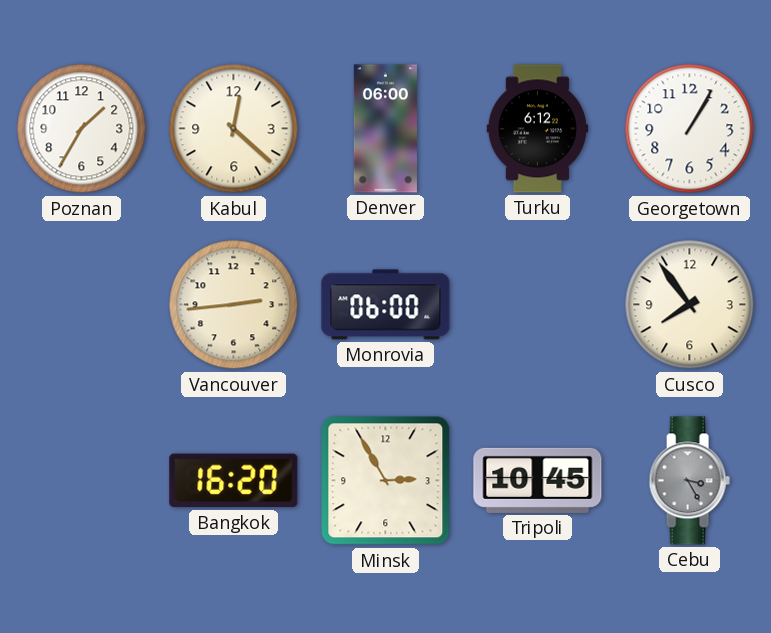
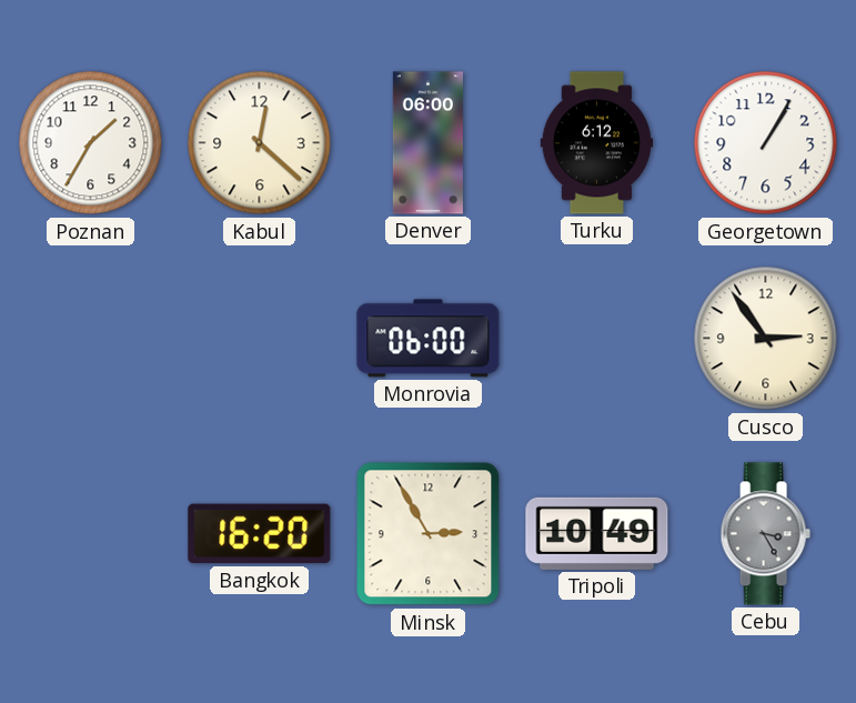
Vancouver: 2:44 -> none
Cusco: 7:54 -> 2:54
Tripoli: 10:45 -> 10:49
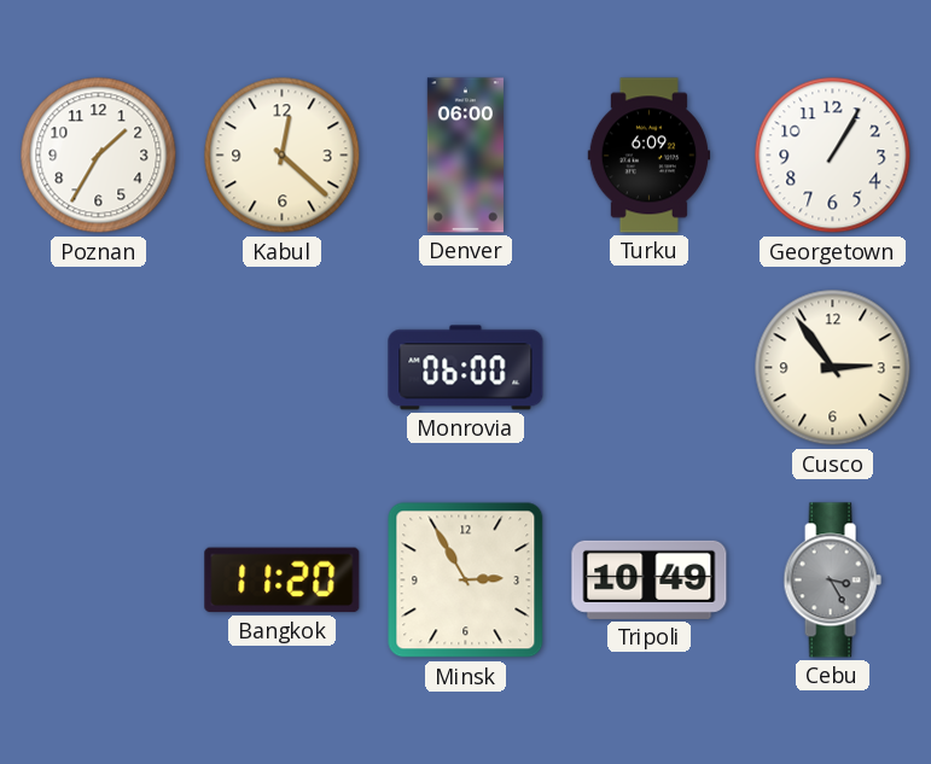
Turku: 6:12 -> 6:09
Bangkok: 16:20 -> 11:20
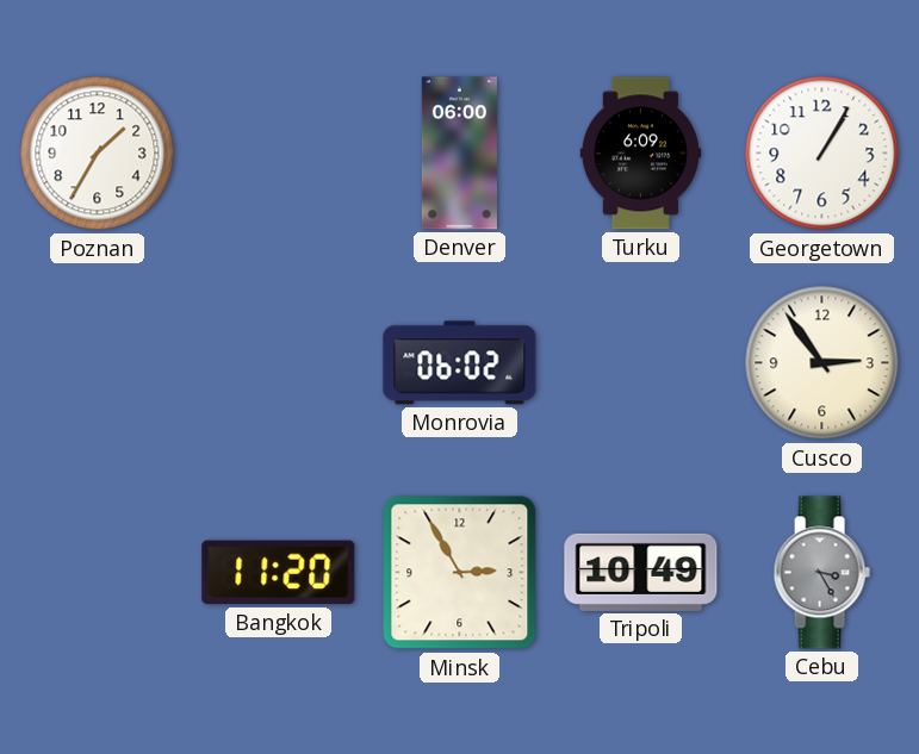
Kabul: 12:22 -> none
Monrovia: 06:00 -> 06:02
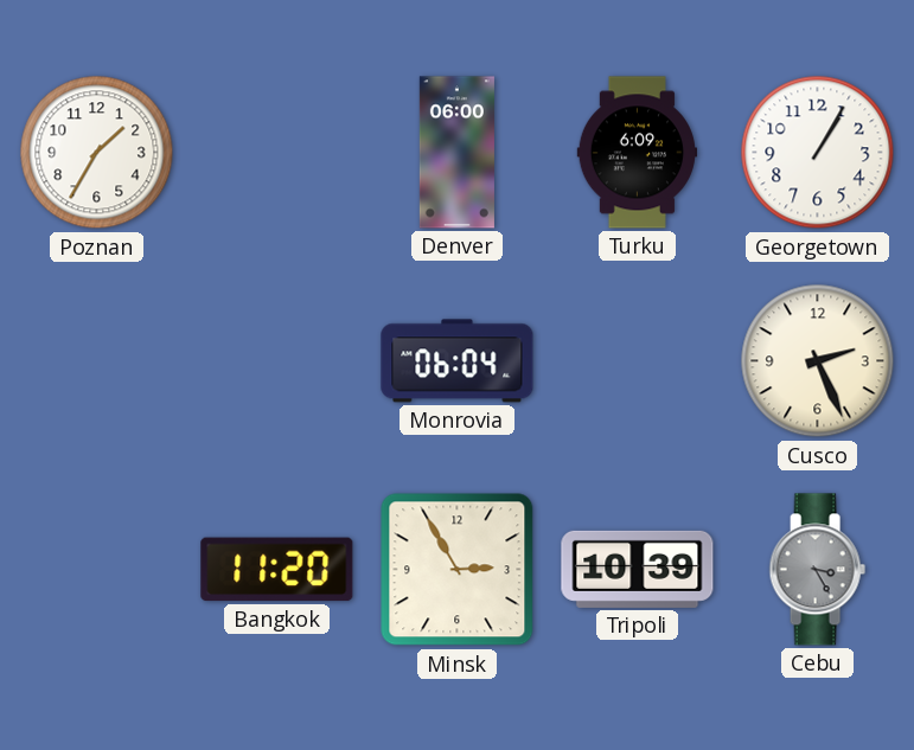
Monrovia: 06:02 -> 06:04
Cusco: 2:54 -> 2:26
Tripoli: 10:49 -> 10:39
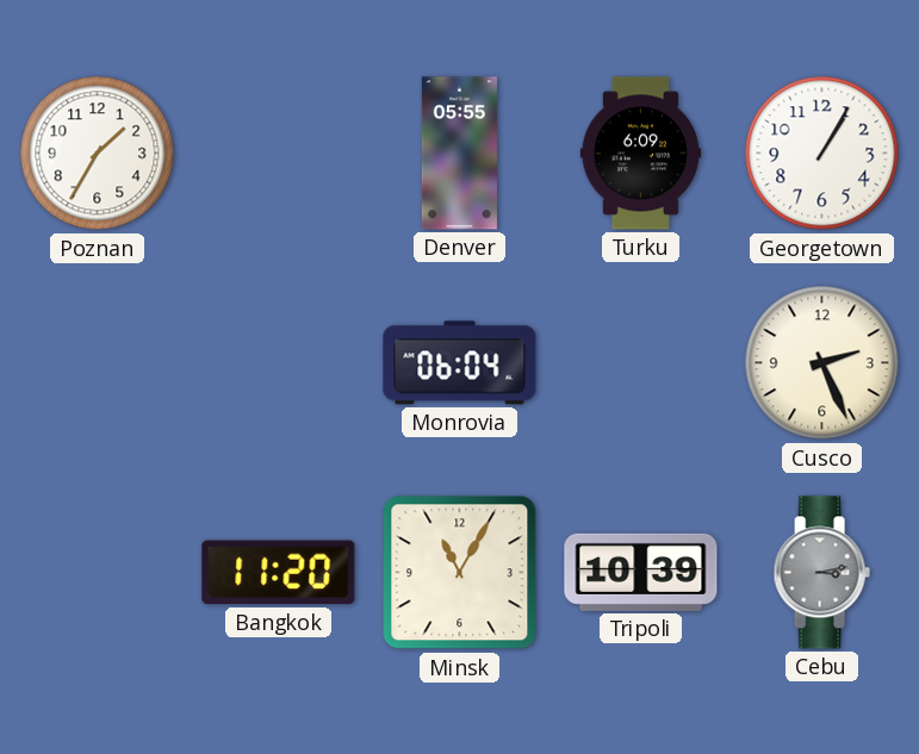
Denver: 06:00 -> 05:55
Minsk: 2:55 -> 11:05
Cebu: 3:25 -> 3:13
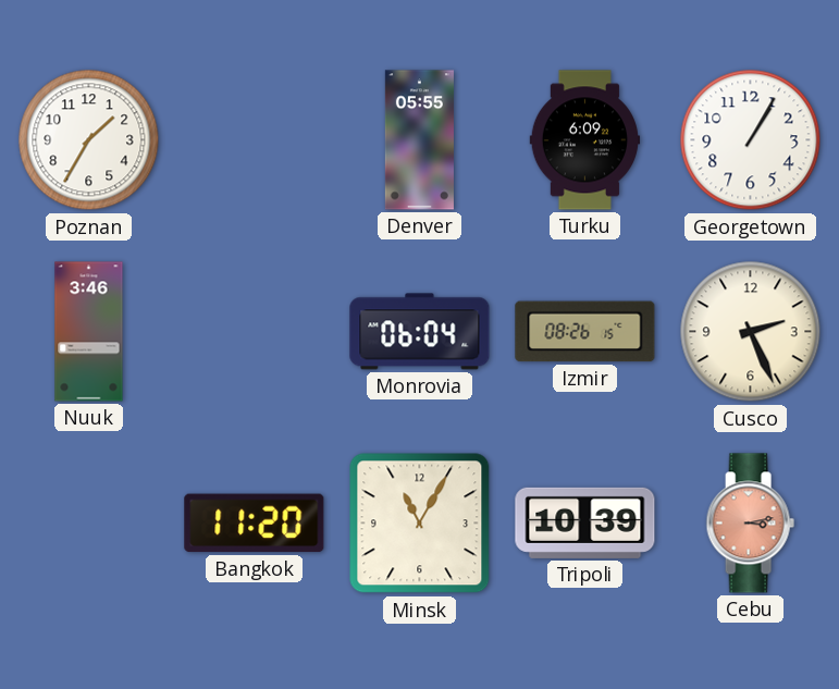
Nuuk: none -> 3:46
Izmir: none -> 08:26
Cebu dial: grey -> salmon
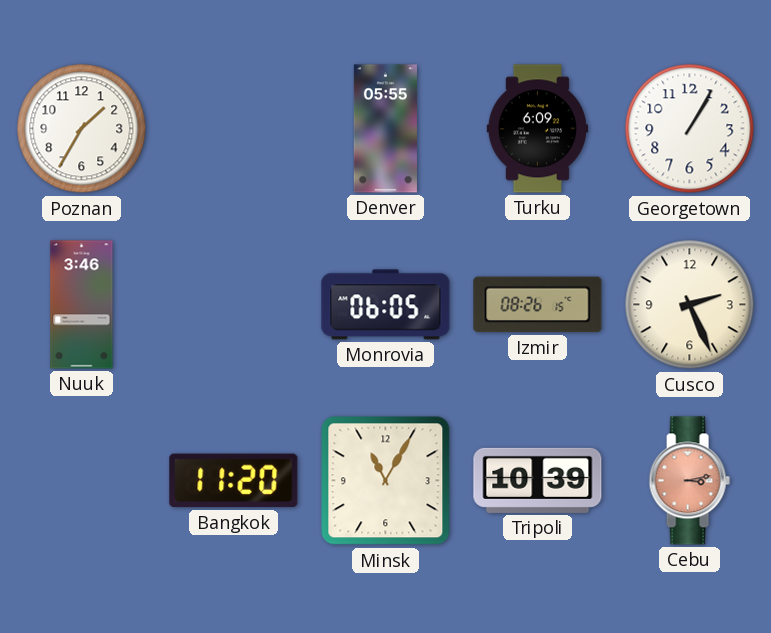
Monrovia: 06:04 -> 06:05
